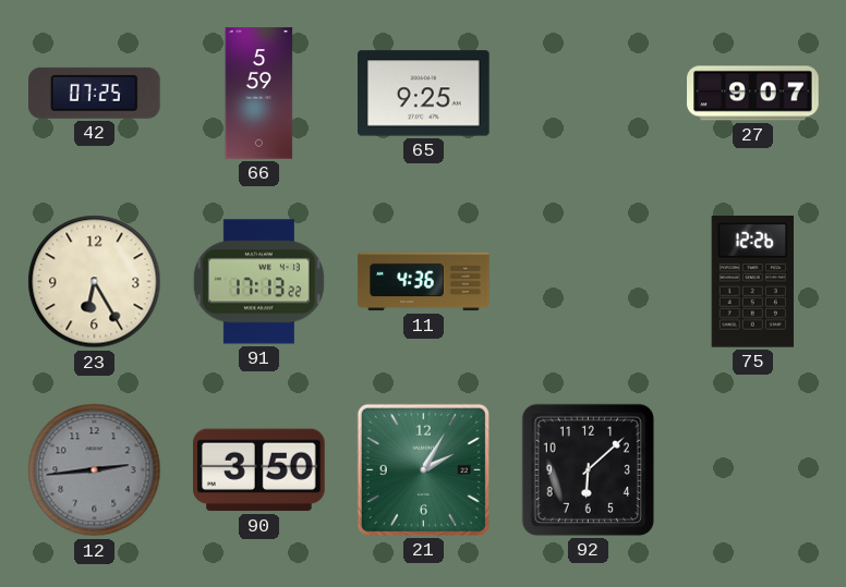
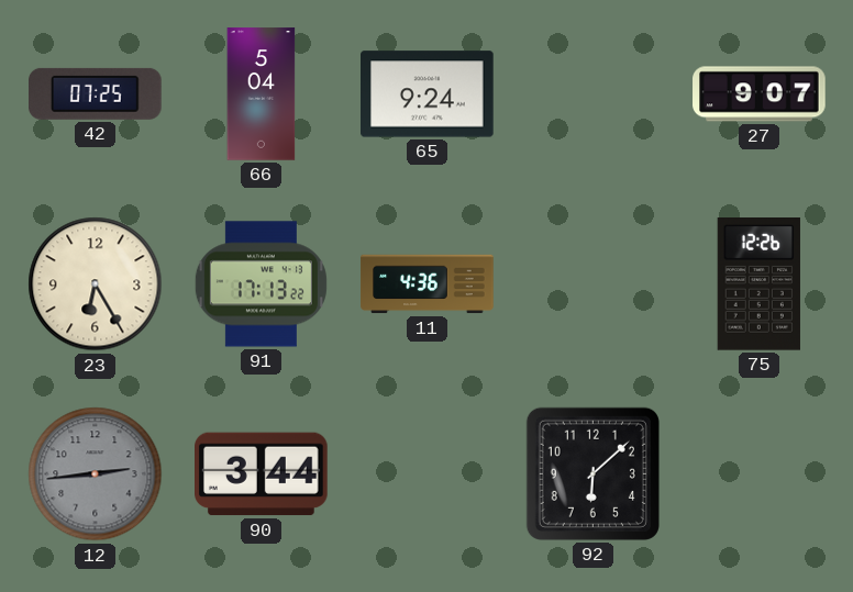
66: 5:59 -> 5:04
65: 9:25 -> 9:24
90: 3:50 -> 3:44
21: 2:05 -> none
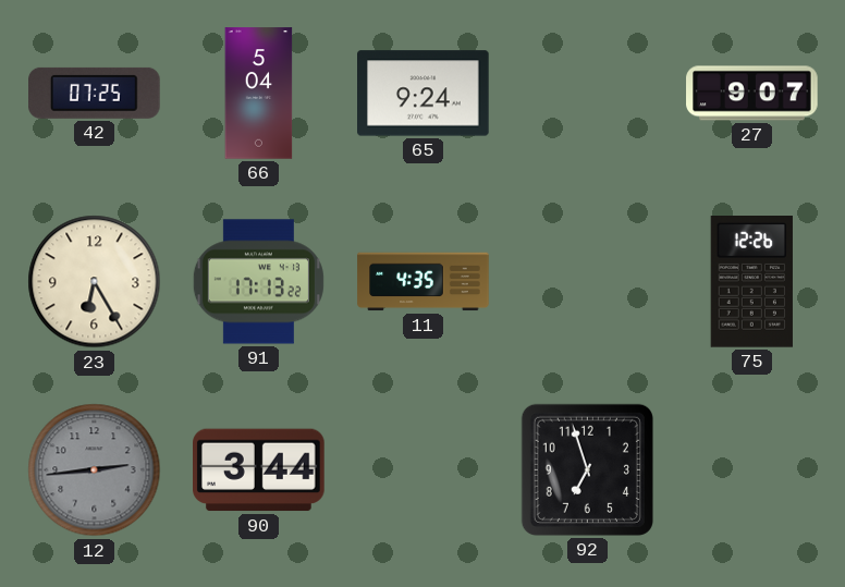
11: 4:36 -> 4:35
92: 6:08 -> 6:57
